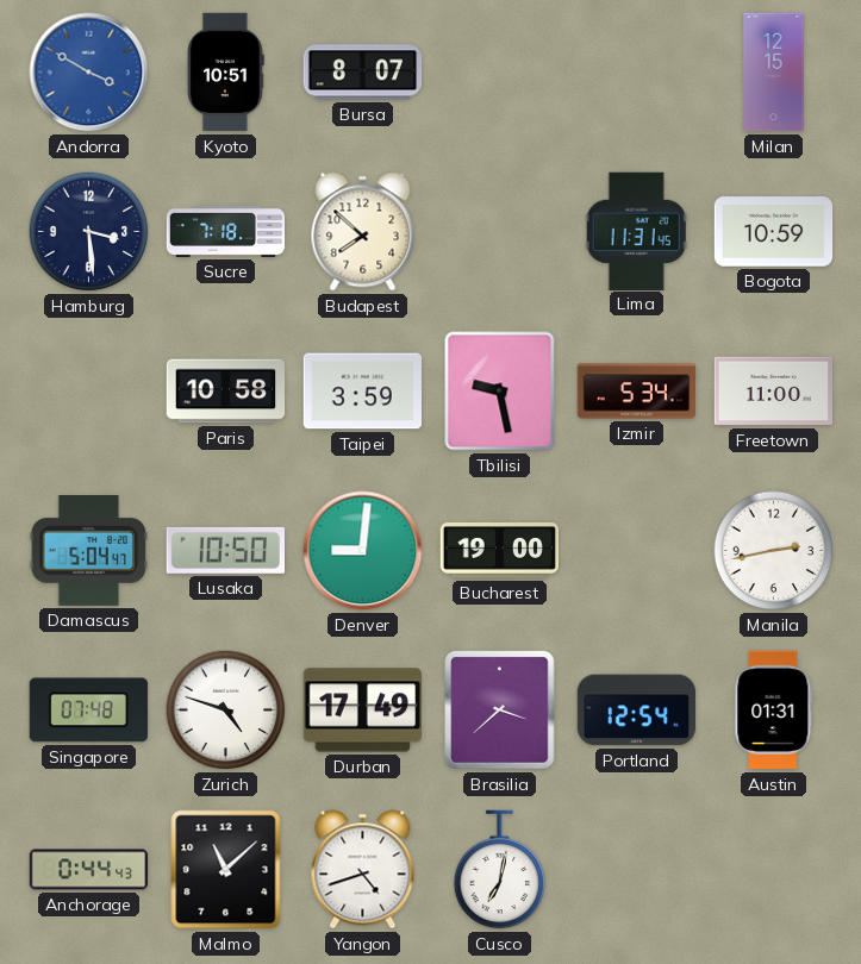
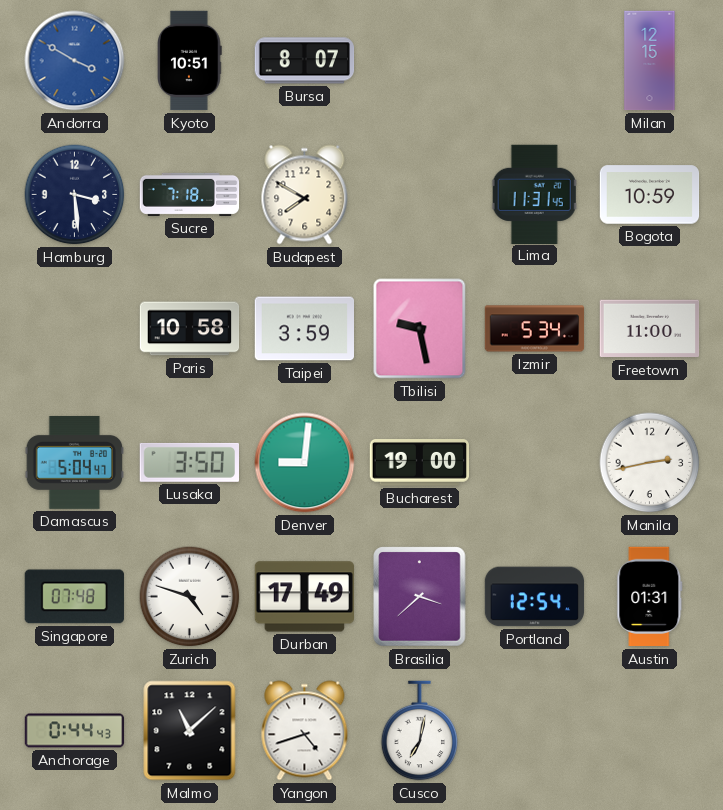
Budapest: 7:52 -> 7:50
Lusaka: 10:50 -> 3:50
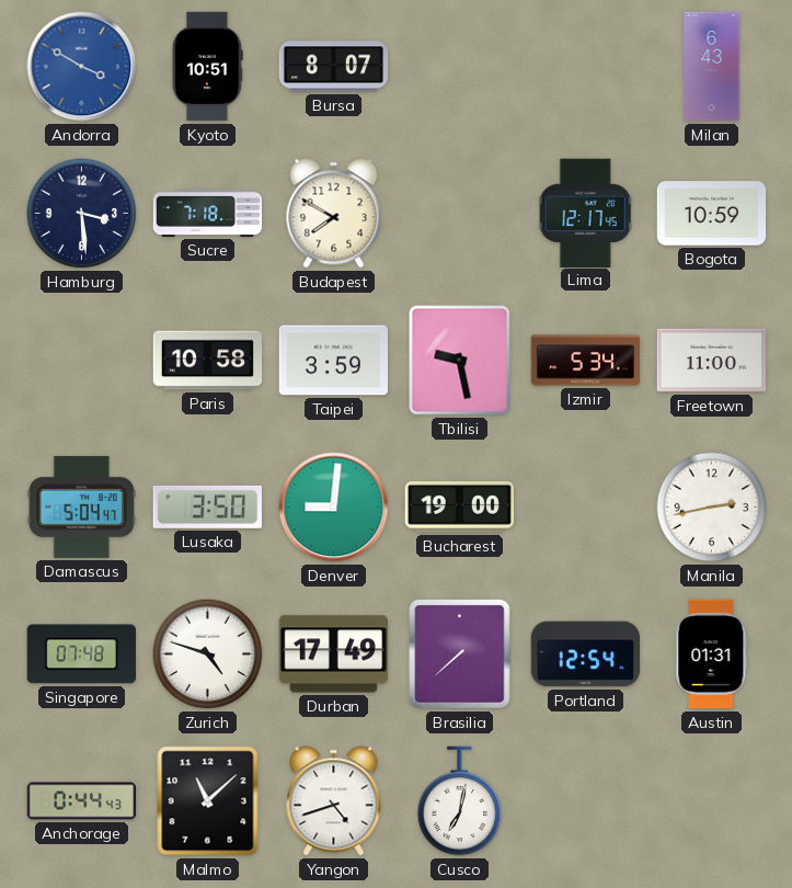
Milan: 12:15 -> 6:43
Lima: 11:31 -> 12:17
Brasilia: 3:38 -> 7:38
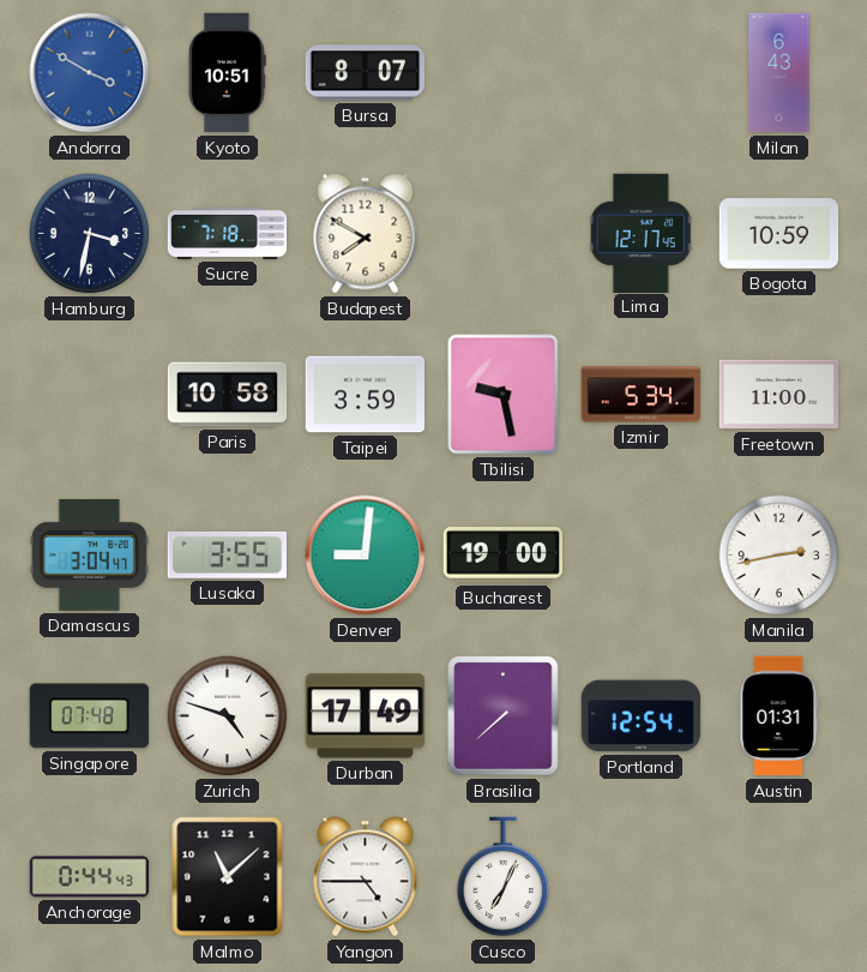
Hamburg: 3:29 -> 3:32
Damascus: 5:04 -> 3:04
Lusaka: 3:50 -> 3:55
Yangon: 4:42 -> 4:45
Cusco: 7:02 -> 7:04
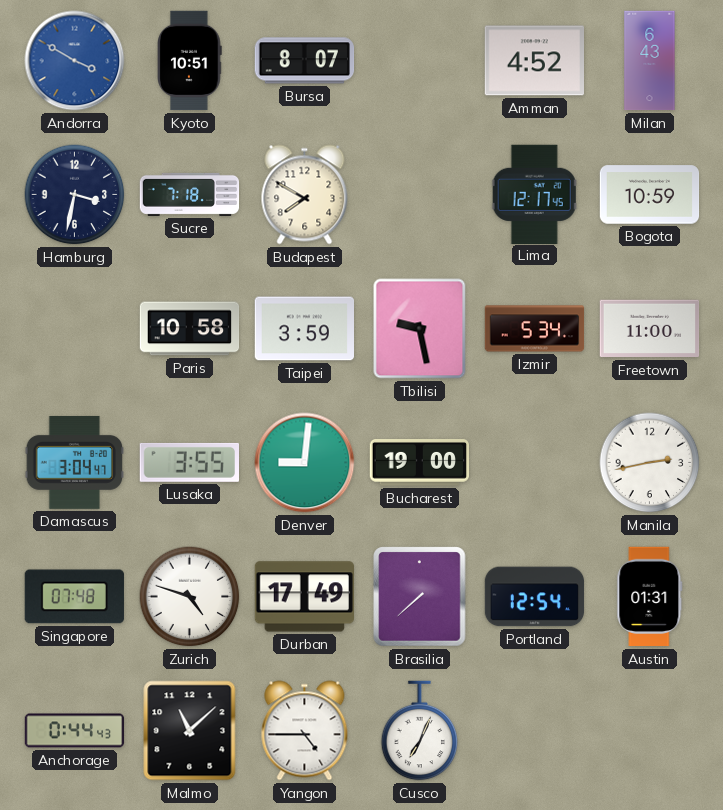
Amman: none -> 4:52
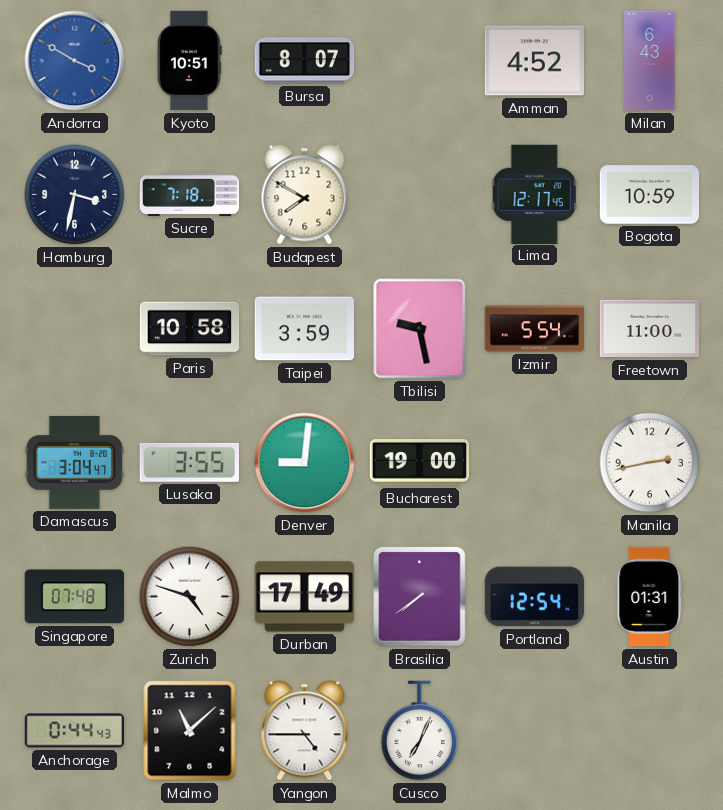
Izmir: 5:34 -> 5:54
Brasilia: 7:38 -> 7:39
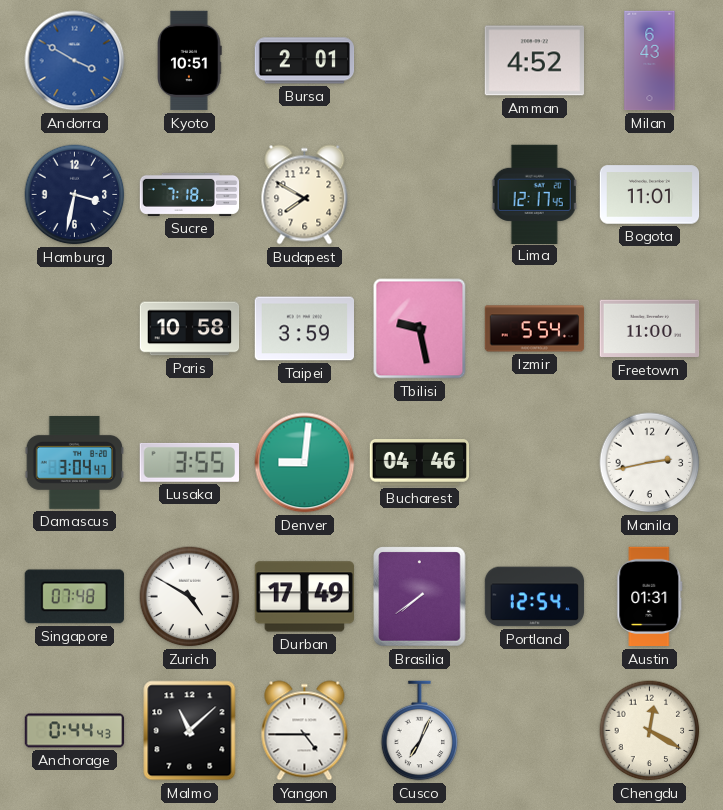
Bursa: 8:07 -> 2:01
Bogota: 10:59 -> 11:01
Bucharest: 19:00 -> 04:46
Zurich: 4:48 -> 4:50
Chengdu: none -> 12:20
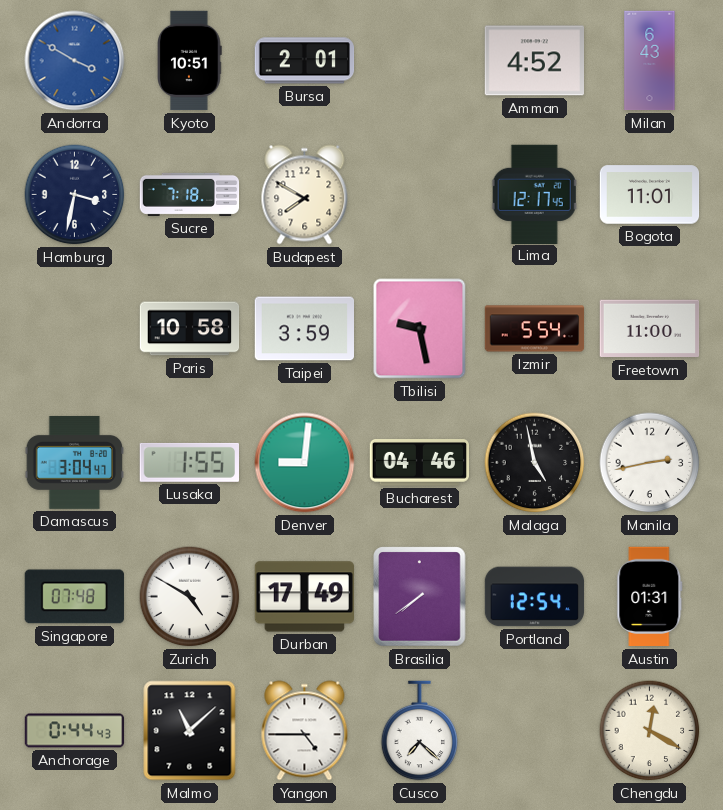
Lusaka: 3:55 -> 1:55
Malaga: none -> 4:58
Cusco: 7:04 -> 7:22
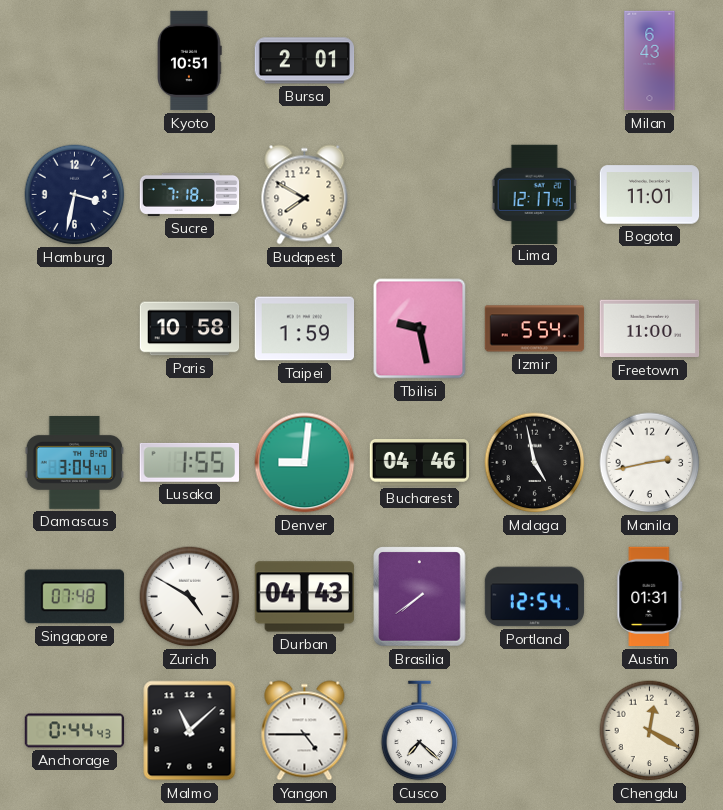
Andorra: 3:50 -> none
Amman: 4:52 -> none
Taipei: 3:59 -> 1:59
Durban: 17:49 -> 04:43
